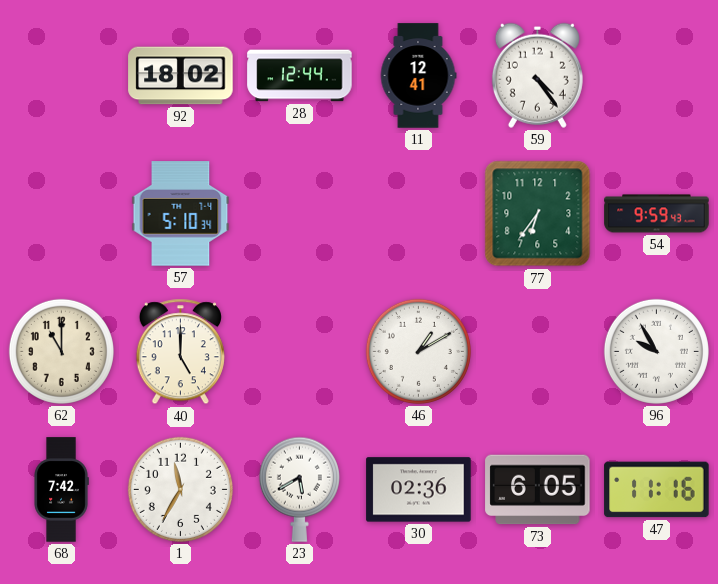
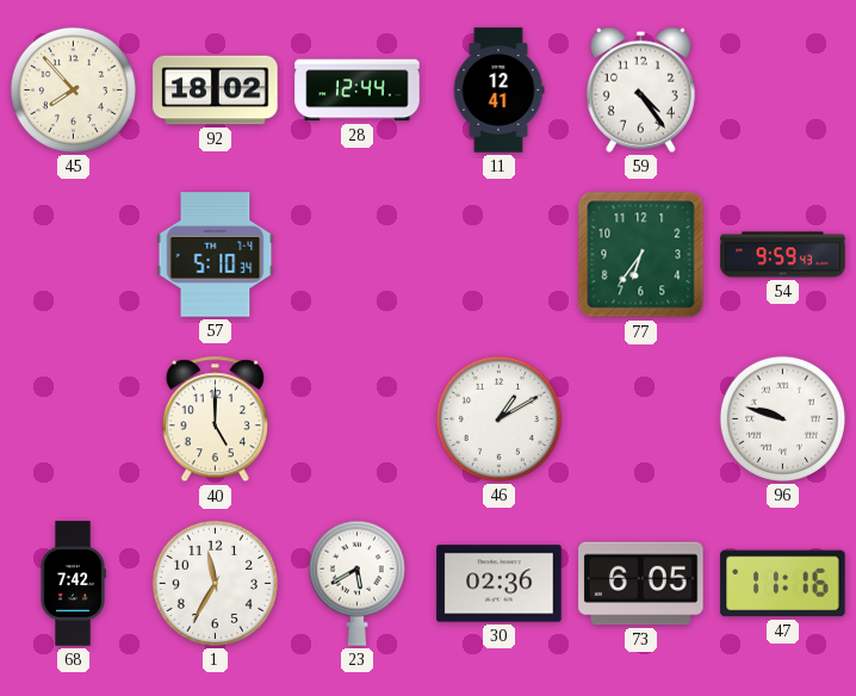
45: none -> 7:53
62: 11:00 -> none
96: 9:55 -> 9:48
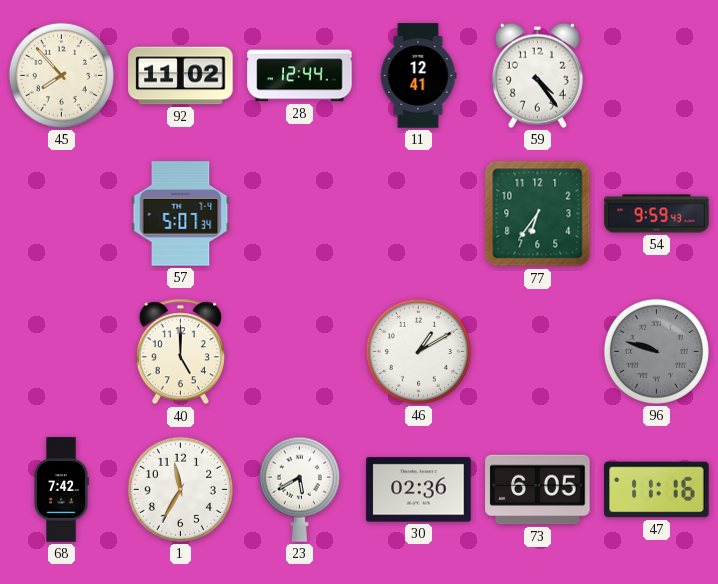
92: 18:02 -> 11:02
57: 5:10 -> 5:07
96 dial: white -> grey
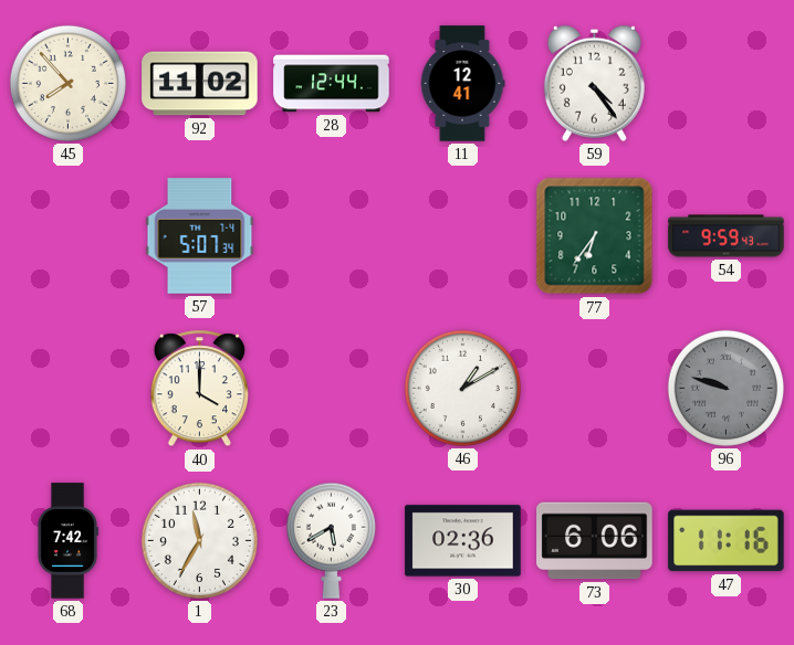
40: 5:00 -> 4:00
73: 6:05 -> 6:06
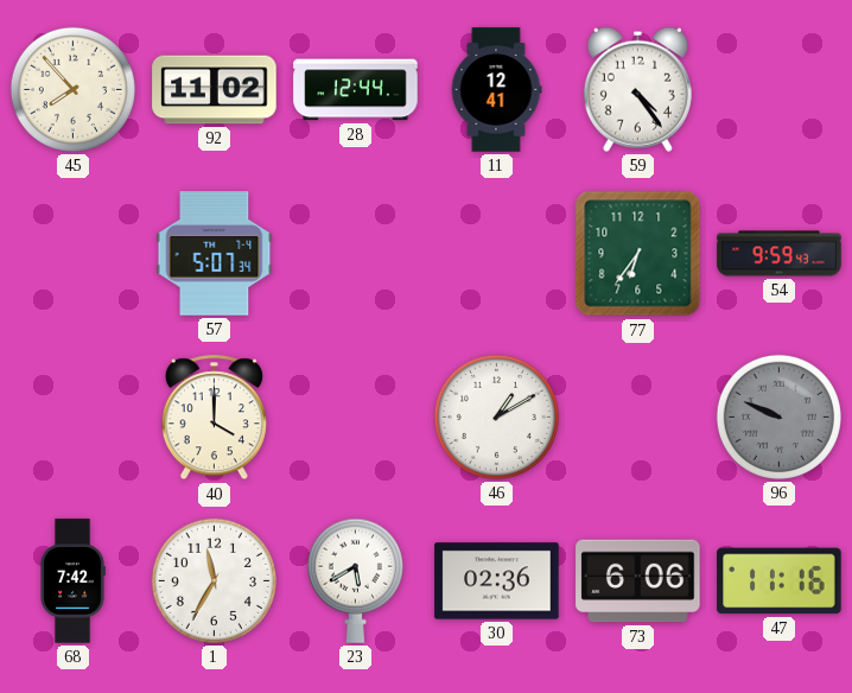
96: 9:48 -> 9:49
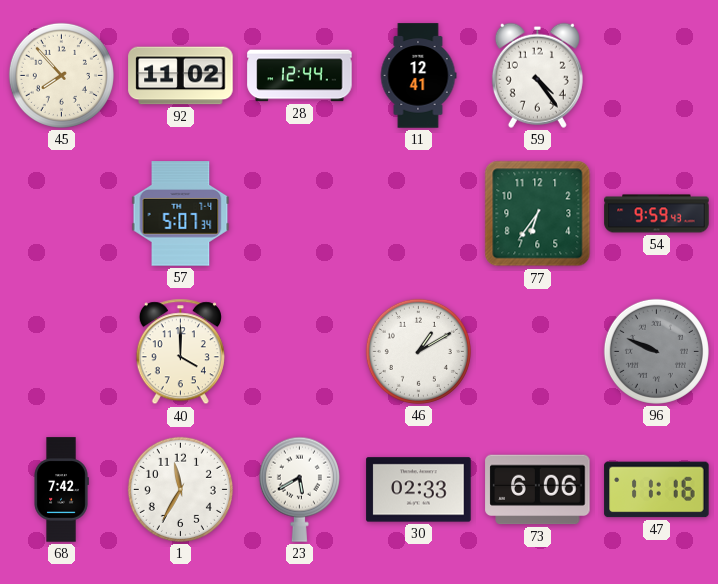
30: 02:36 -> 02:33
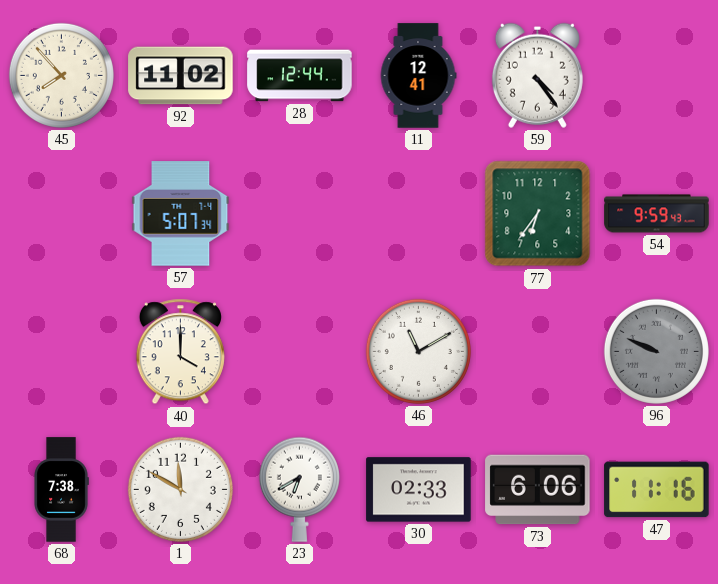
46: 1:10 -> 11:10
68: 7:42 -> 7:38
1: 11:35 -> 11:50
23: 5:40 -> 6:40
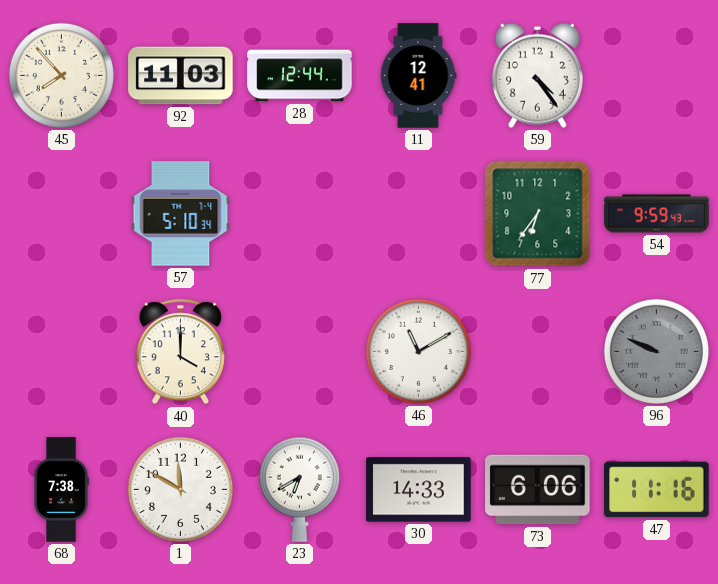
92: 11:02 -> 11:03
57: 5:07 -> 5:10
30: 02:33 -> 14:33
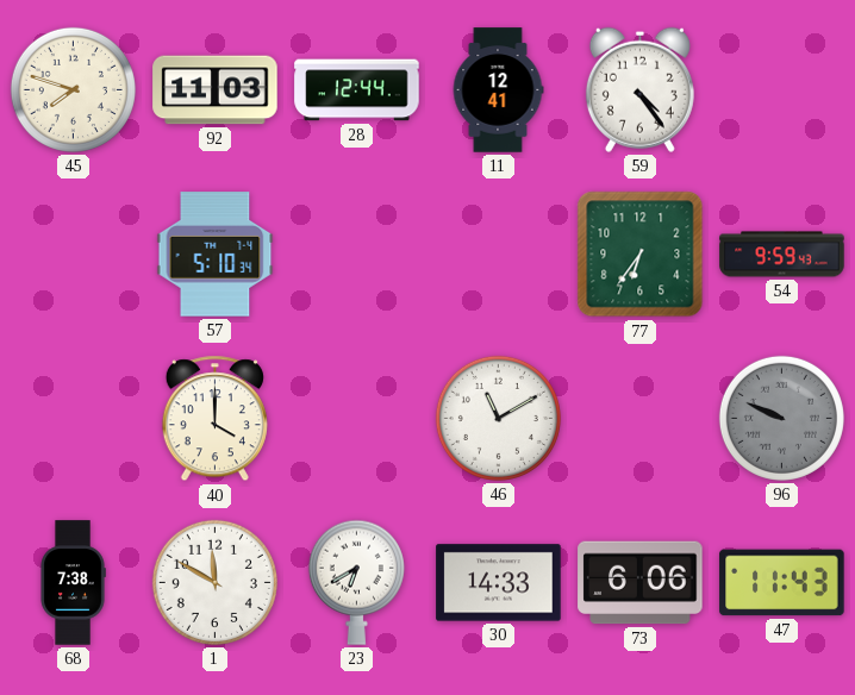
45: 7:53 -> 7:48
47: 11:16 -> 11:43
